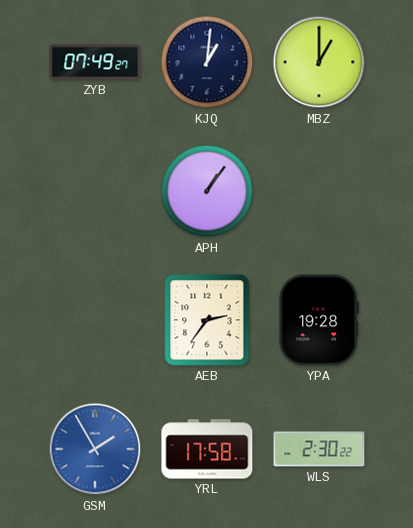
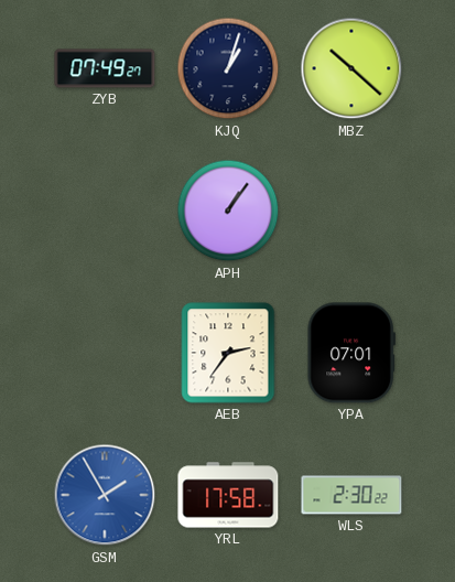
KJQ: 1:01 -> 1:03
MBZ: 1:00 -> 10:22
YPA: 19:28 -> 07:01
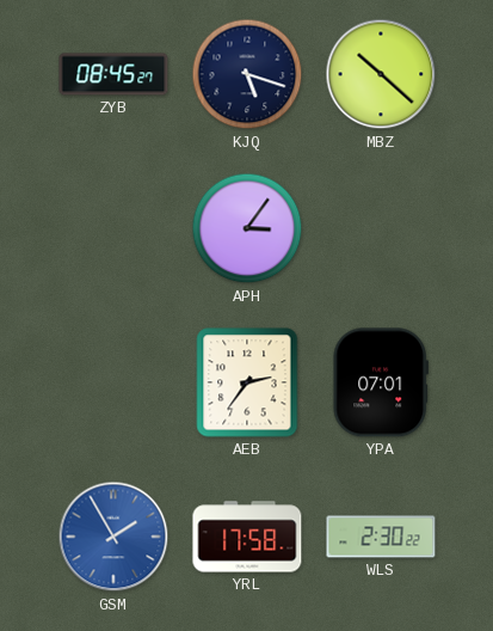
ZYB: 07:49 -> 08:45
KJQ: 1:03 -> 5:18
APH: 1:06 -> 3:06
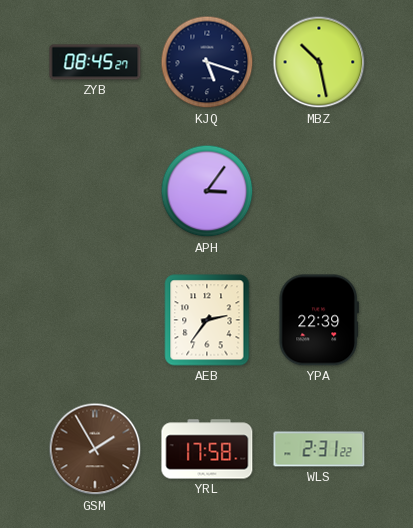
MBZ: 10:22 -> 10:28
YPA: 07:01 -> 22:39
GSM dial: blue -> brown
WLS: 2:30 -> 2:31
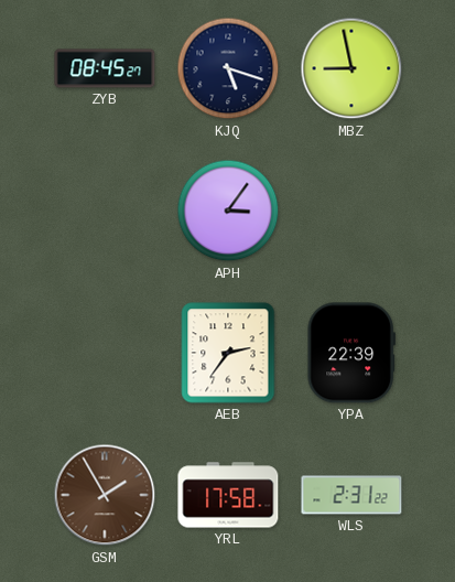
MBZ: 10:28 -> 8:58
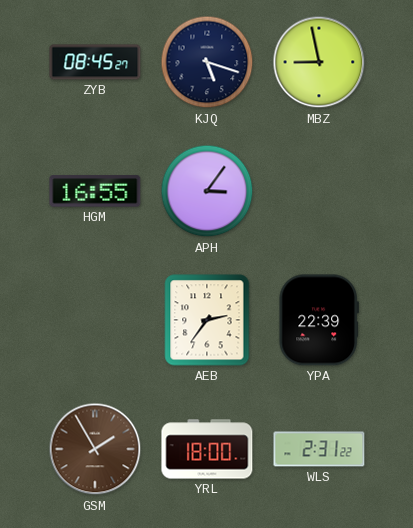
HGM: none -> 16:55
YRL: 17:58 -> 18:00
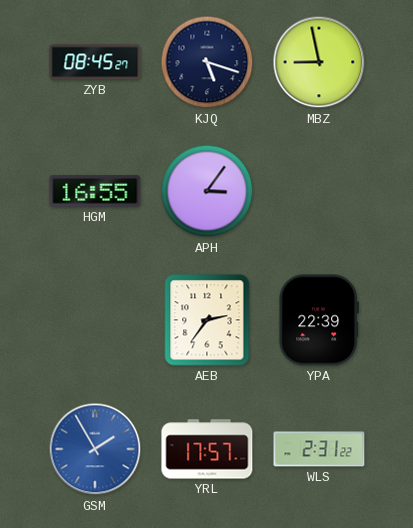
GSM dial: brown -> blue
YRL: 18:00 -> 17:57
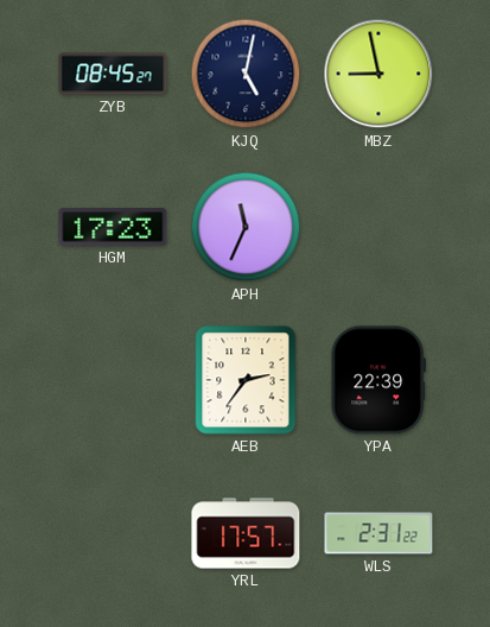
KJQ: 5:18 -> 5:02
HGM: 16:55 -> 17:23
APH: 3:06 -> 11:34
GSM: 1:55 -> none
